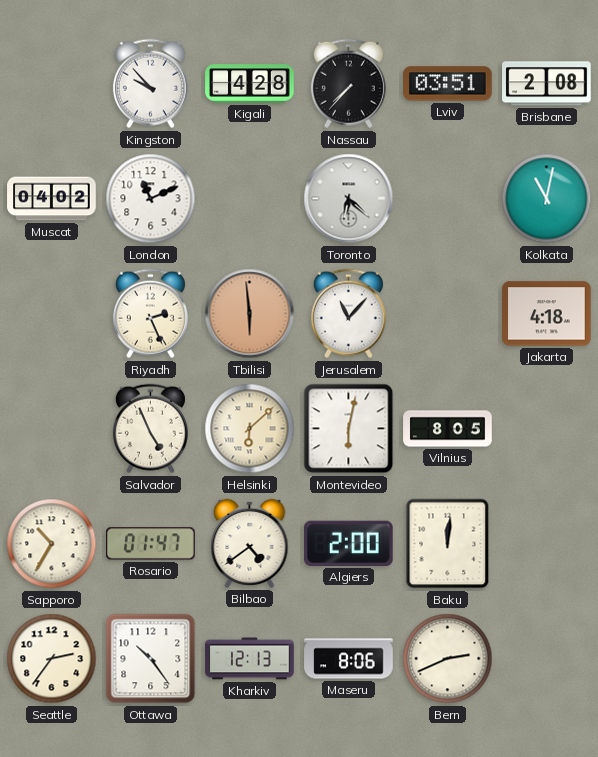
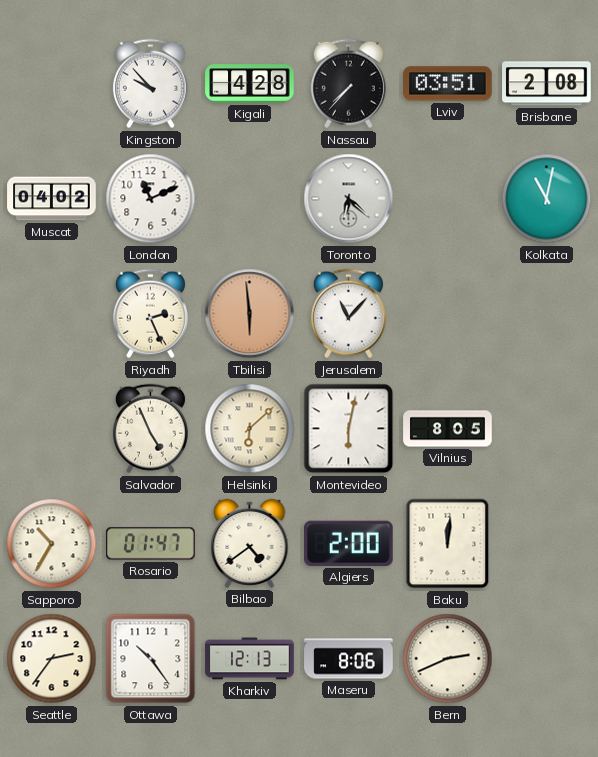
Jakarta: 4:18 -> none
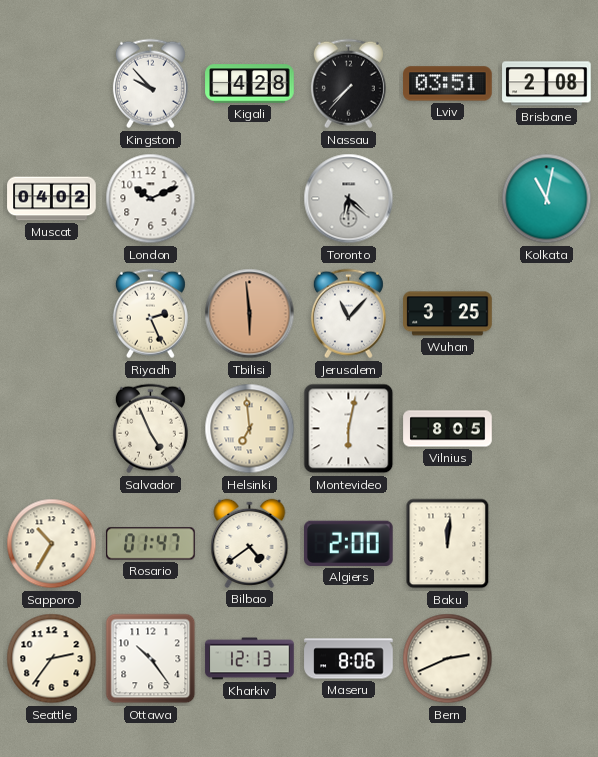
London: 11:11 -> 10:11
Wuhan: none -> 3:25
Helsinki: 6:08 -> 6:59
